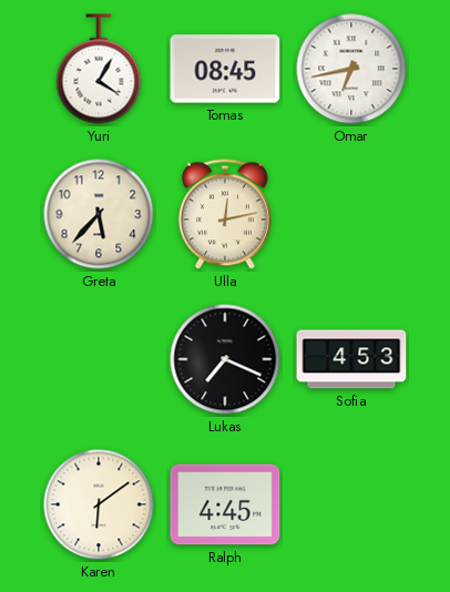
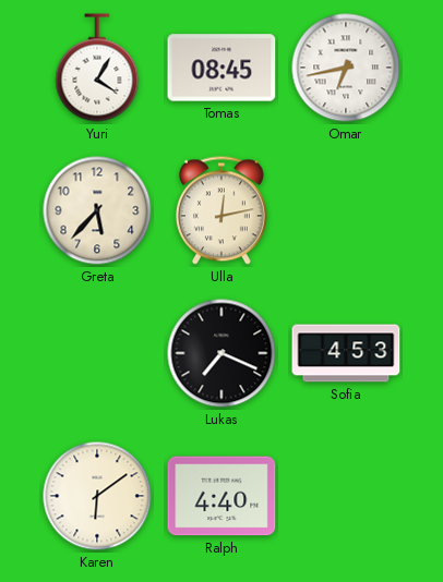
Ralph: 4:45 -> 4:40
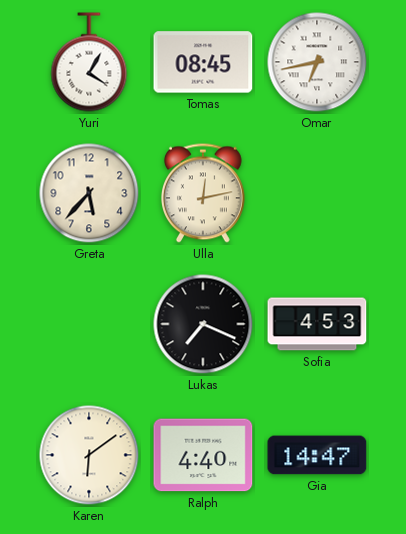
Gia: none -> 14:47
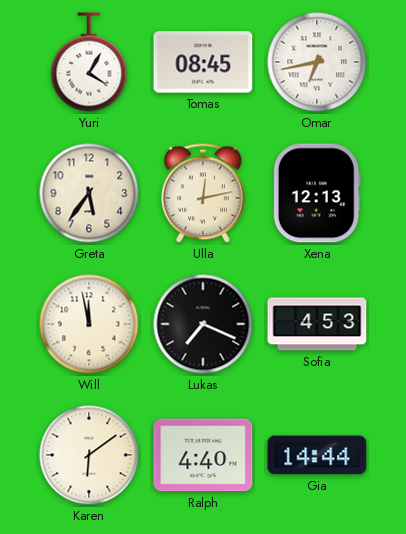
Greta: 5:37 -> 5:36
Xena: none -> 12:13
Will: none -> 11:58
Gia: 14:47 -> 14:44
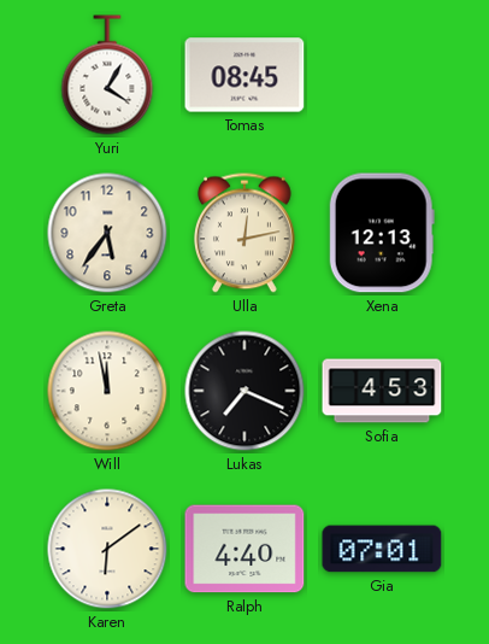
Omar: 6:43 -> none
Gia: 14:44 -> 07:01
